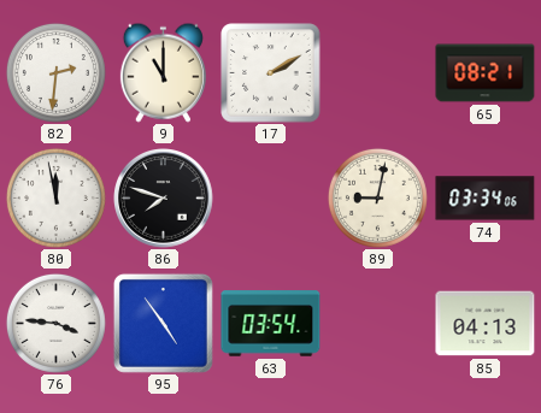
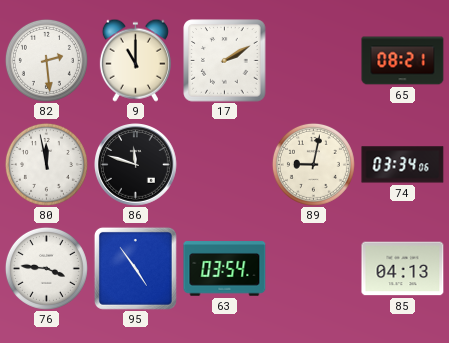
82: 2:31 -> 2:29
86: 7:48 -> 11:48
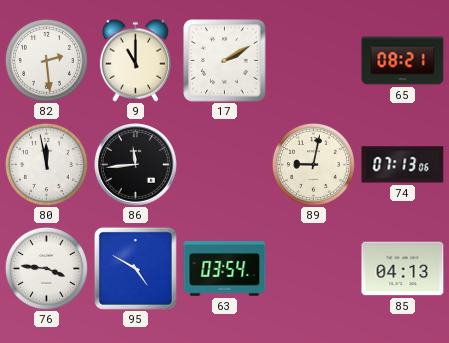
86: 11:48 -> 11:44
74: 03:34 -> 07:13
95: 4:54 -> 4:50
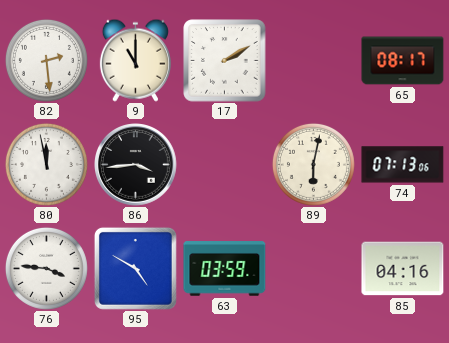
65: 08:21 -> 08:17
86: 11:44 -> 3:44
89: 9:02 -> 6:02
63: 03:54 -> 03:59
85: 04:13 -> 04:16
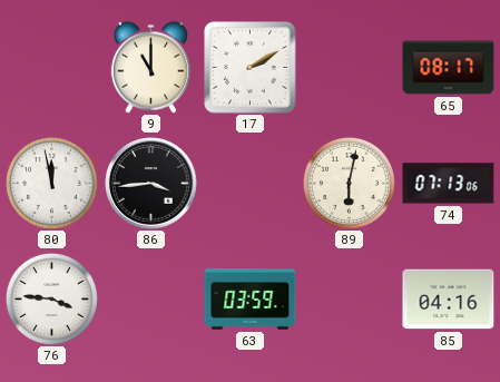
82: 2:29 -> none
95: 4:50 -> none
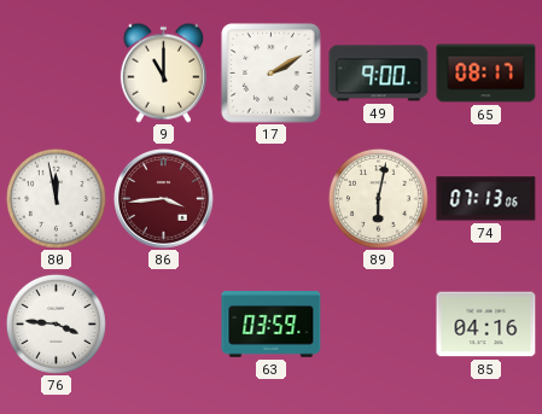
49: none -> 9:00
86 dial: black -> burgundy
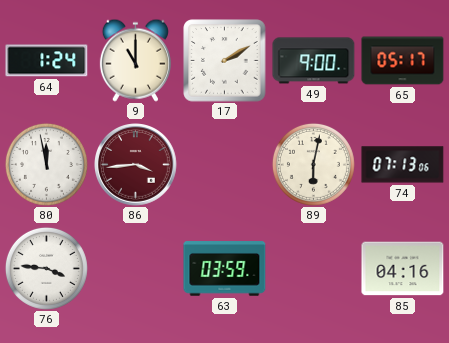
64: none -> 1:24
65: 08:17 -> 05:17
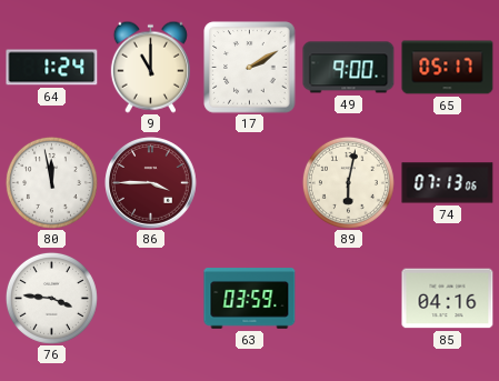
86: 3:44 -> 3:45
